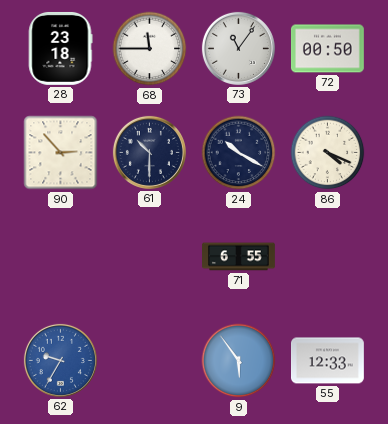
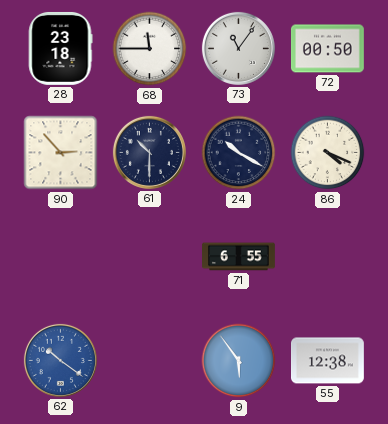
62: 9:35 -> 10:21
55: 12:33 -> 12:38
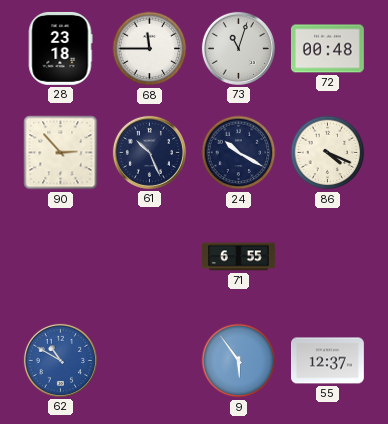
73: 11:06 -> 11:03
72: 00:50 -> 00:48
61: 10:30 -> 10:26
62: 10:21 -> 10:50
55: 12:38 -> 12:37
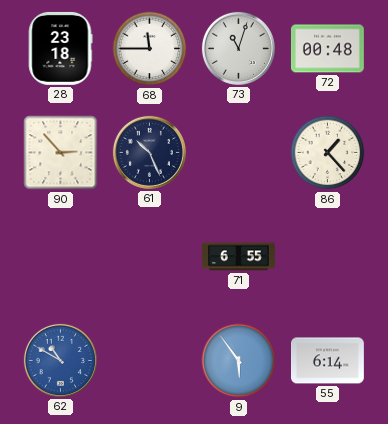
24: 10:20 -> none
86: 4:19 -> 1:23
55: 12:37 -> 6:14
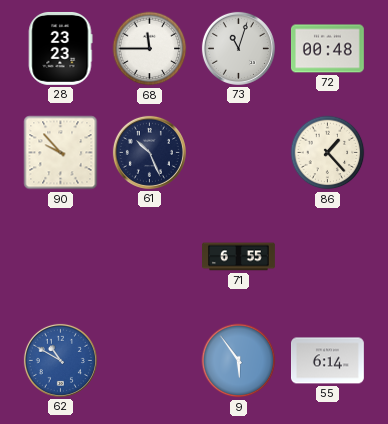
28: 23:18 -> 23:23
90: 2:53 -> 9:53
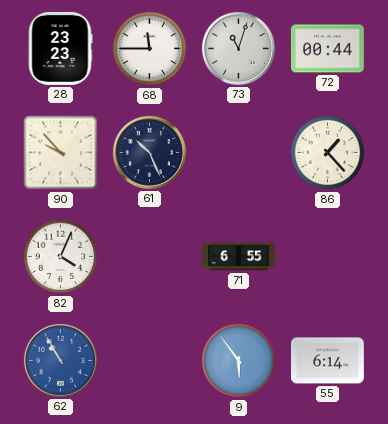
72: 00:48 -> 00:44
82: none -> 4:04
62: 10:50 -> 10:55
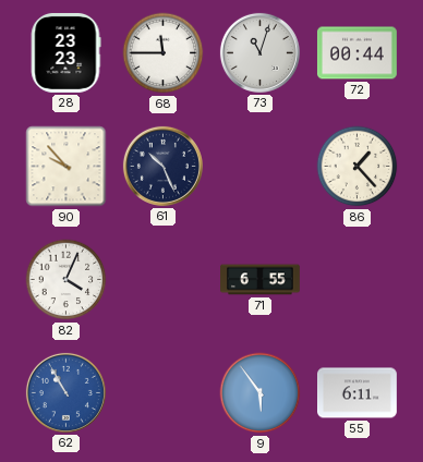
55: 6:14 -> 6:11
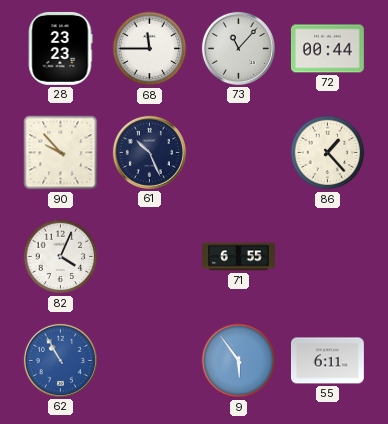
73: 11:03 -> 11:07
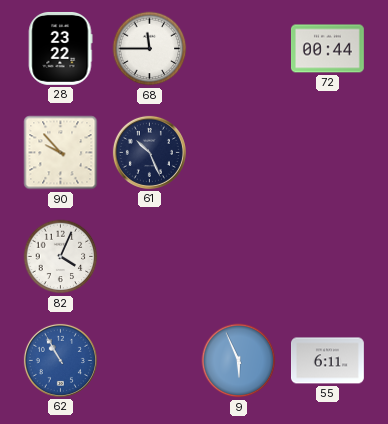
28: 23:23 -> 23:22
73: 11:07 -> none
86: 1:23 -> none
71: 6:55 -> none
9: 5:54 -> 5:56
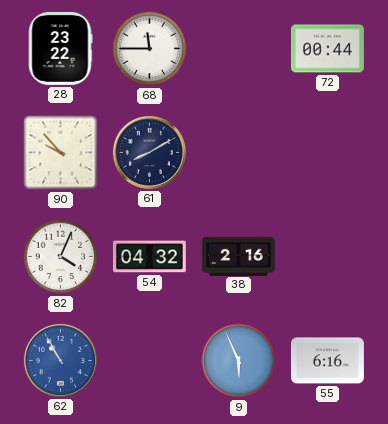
61: 10:26 -> 8:10
54: none -> 04:32
38: none -> 2:16
55: 6:11 -> 6:16
